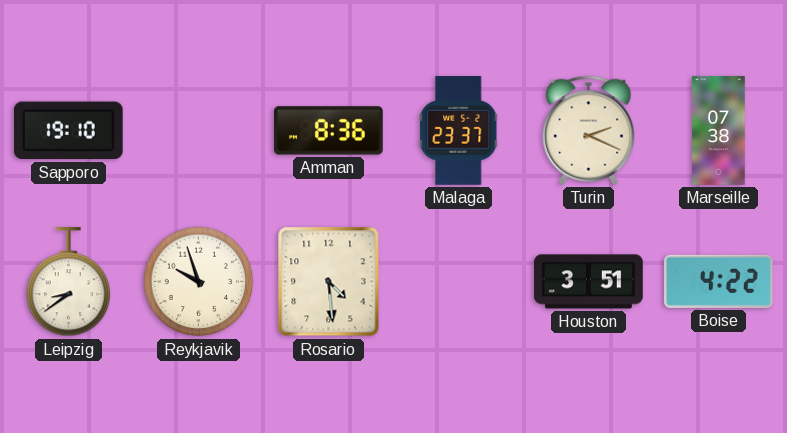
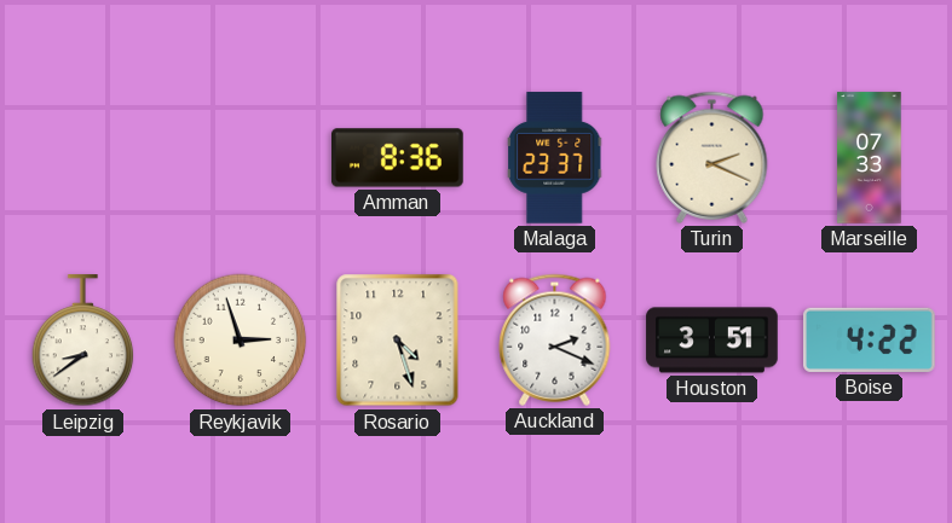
Sapporo: 19:10 -> none
Marseille: 07:38 -> 07:33
Reykjavik: 9:57 -> 2:57
Rosario: 4:29 -> 4:27
Auckland: none -> 2:19
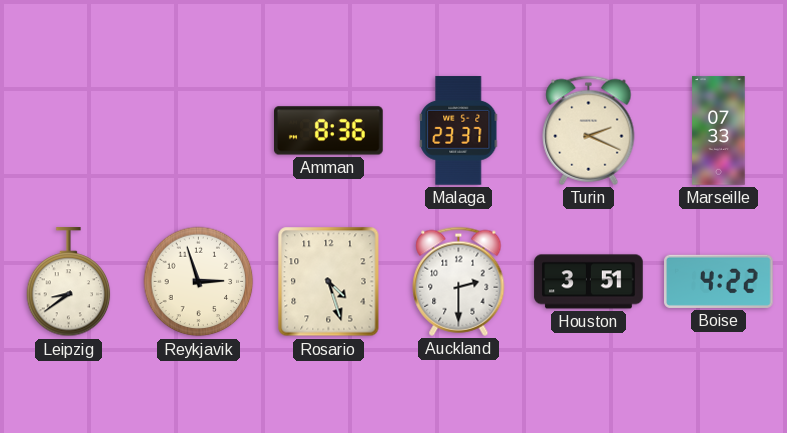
Auckland: 2:19 -> 2:30
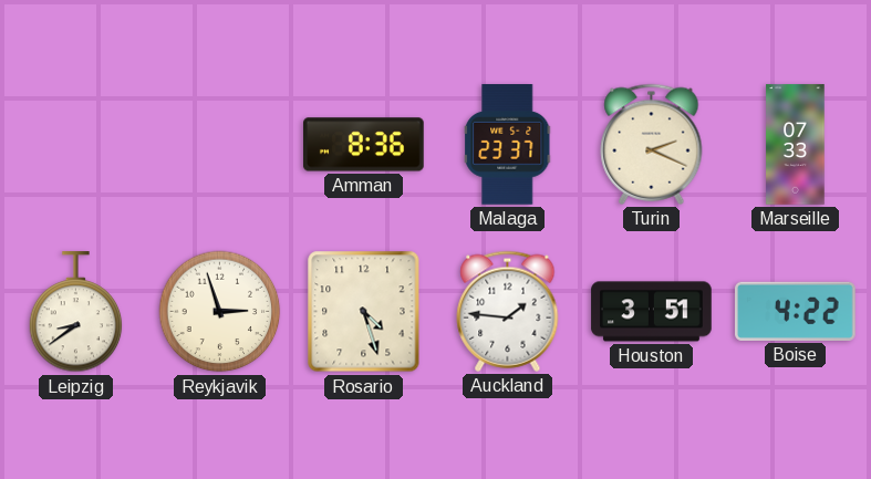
Auckland: 2:30 -> 1:46
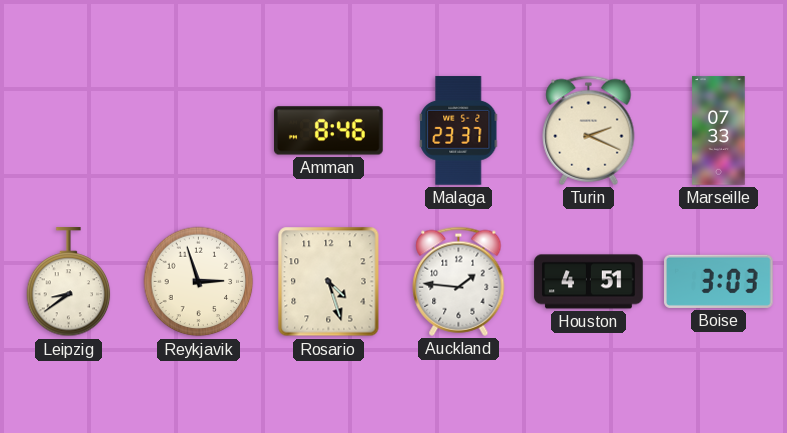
Amman: 8:36 -> 8:46
Houston: 3:51 -> 4:51
Boise: 4:22 -> 3:03
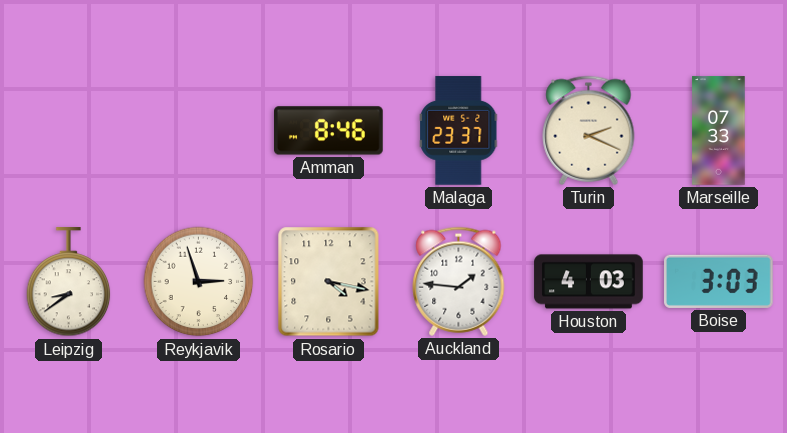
Rosario: 4:27 -> 4:17
Houston: 4:51 -> 4:03
